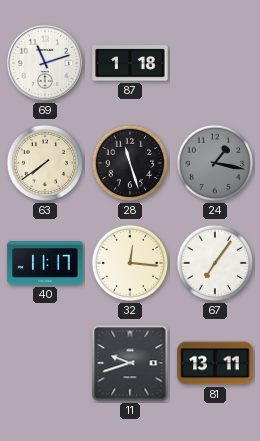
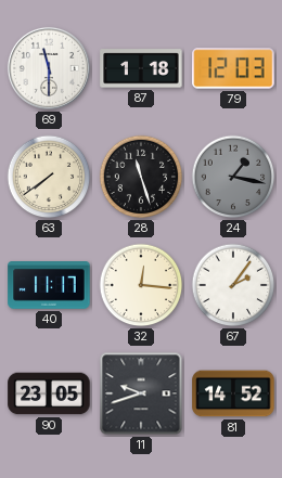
69: 11:12 -> 11:30
79: none -> 12:03
67: 7:06 -> 2:06
90: none -> 23:05
81: 13:11 -> 14:52
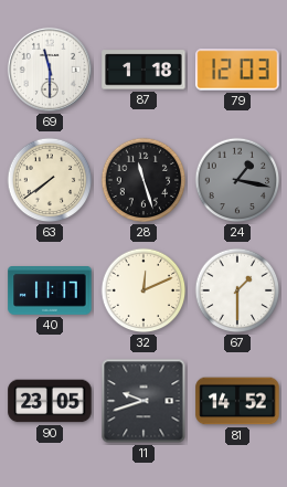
32: 12:16 -> 12:11
67: 2:06 -> 1:30
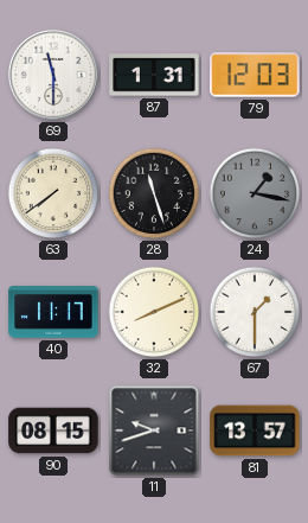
87: 1:18 -> 1:31
32: 12:11 -> 8:11
90: 23:05 -> 08:15
81: 14:52 -> 13:57
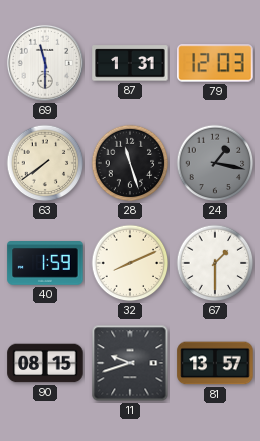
40: 11:17 -> 1:59
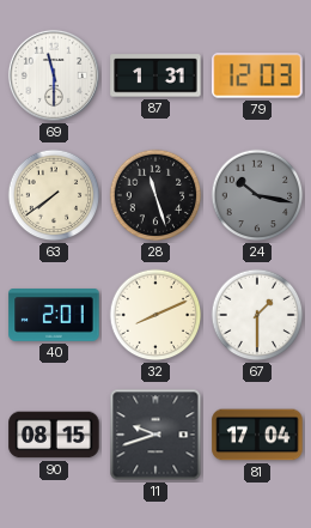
24: 1:17 -> 10:17
40: 1:59 -> 2:01
81: 13:57 -> 17:04
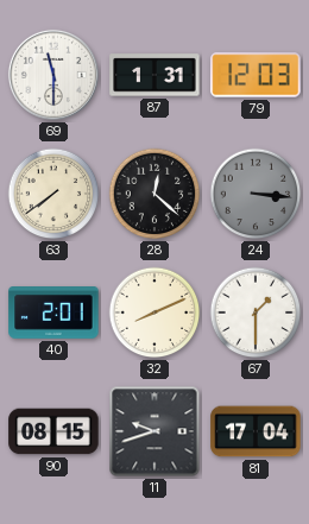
28: 11:27 -> 12:22
24: 10:17 -> 3:16
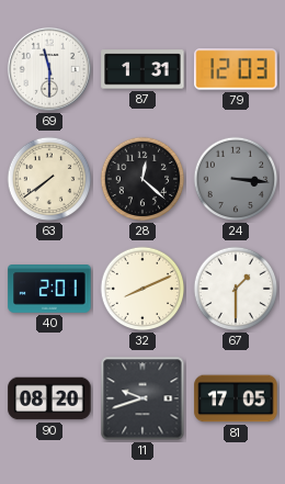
90: 08:15 -> 08:20
81: 17:04 -> 17:05
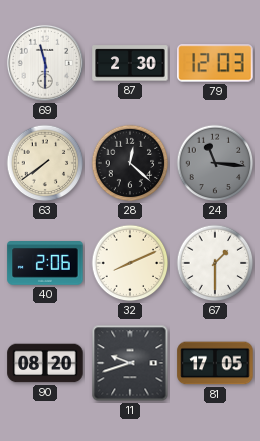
87: 1:31 -> 2:30
24: 3:16 -> 11:16
40: 2:01 -> 2:06
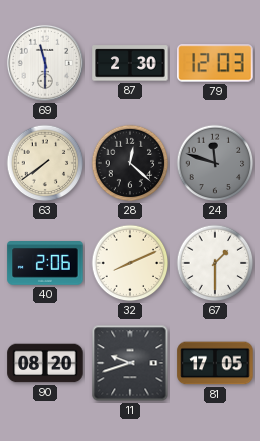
24: 11:16 -> 11:48
